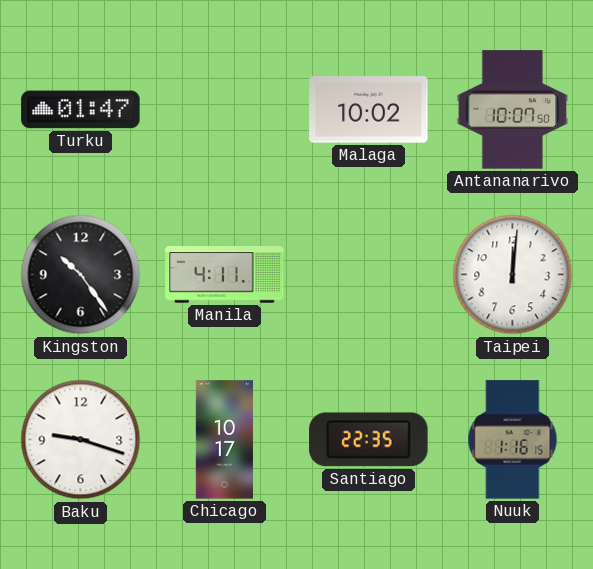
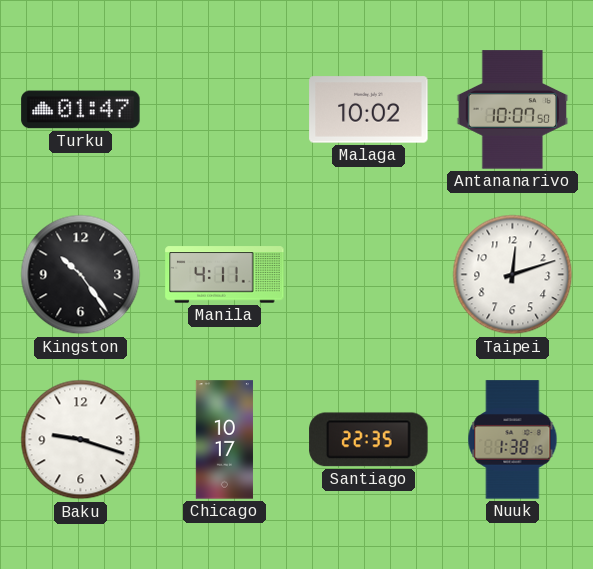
Taipei: 12:01 -> 12:12
Nuuk: 1:16 -> 1:38
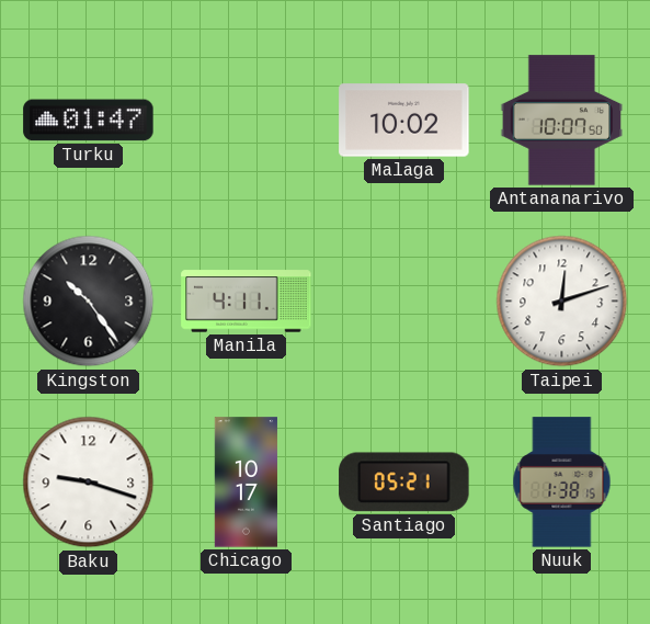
Santiago: 22:35 -> 05:21
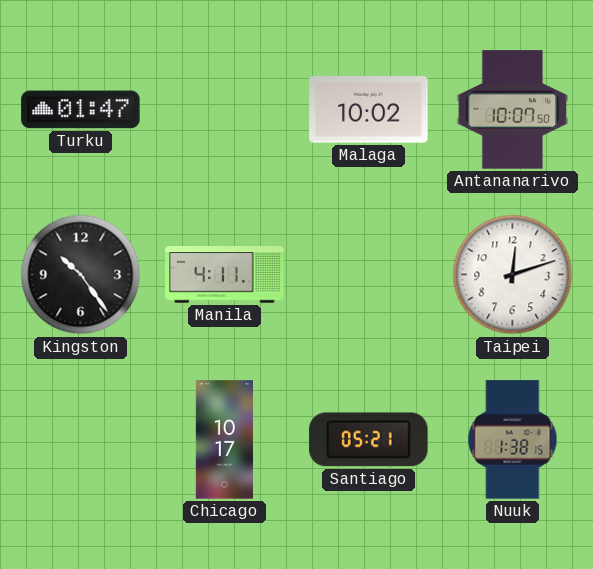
Baku: 9:18 -> none
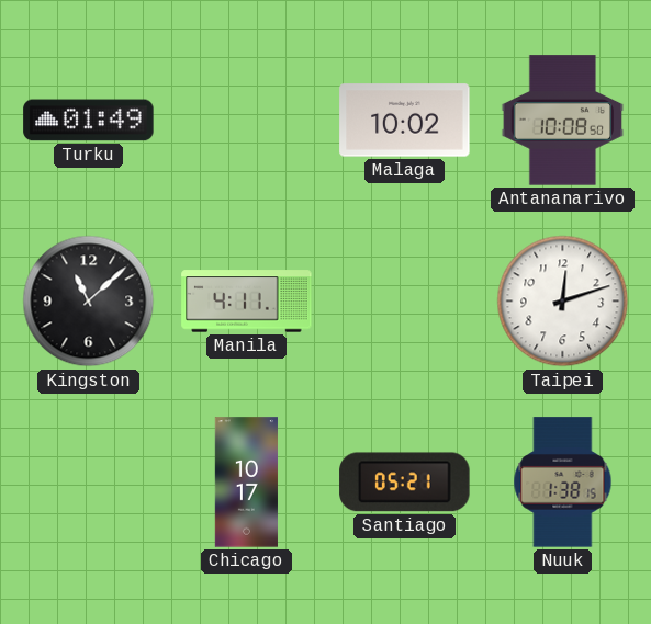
Turku: 01:47 -> 01:49
Antananarivo: 10:07 -> 10:08
Kingston: 10:24 -> 11:08
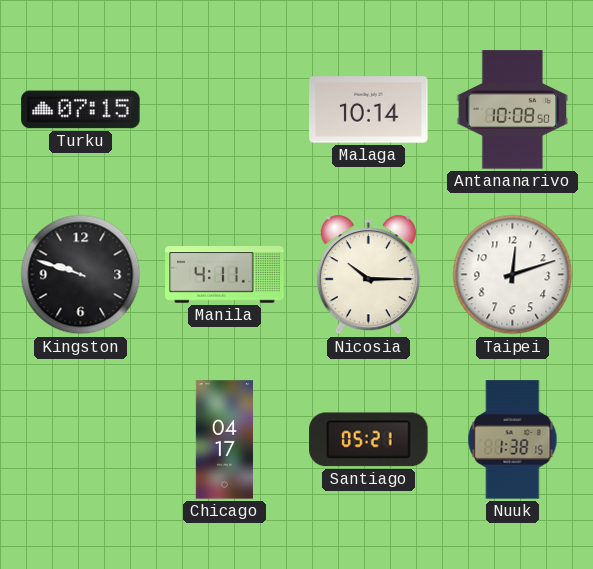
Turku: 01:49 -> 07:15
Malaga: 10:02 -> 10:14
Kingston: 11:08 -> 9:48
Nicosia: none -> 10:15
Chicago: 10:17 -> 04:17
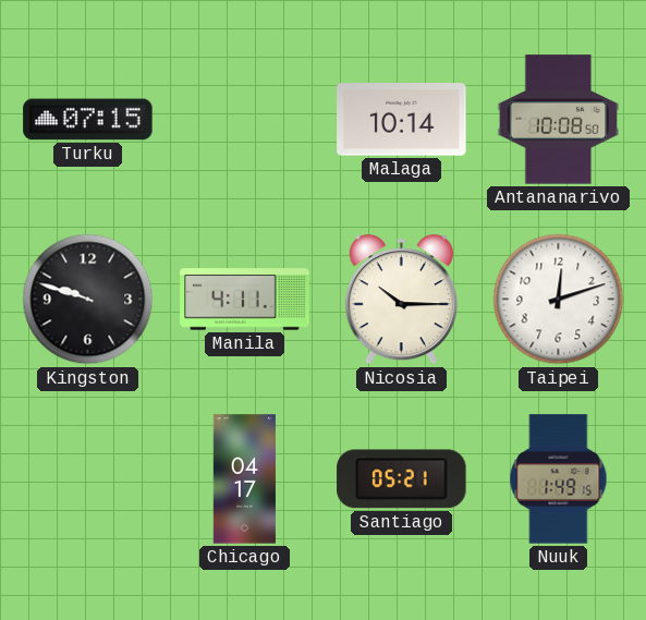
Nuuk: 1:38 -> 1:49
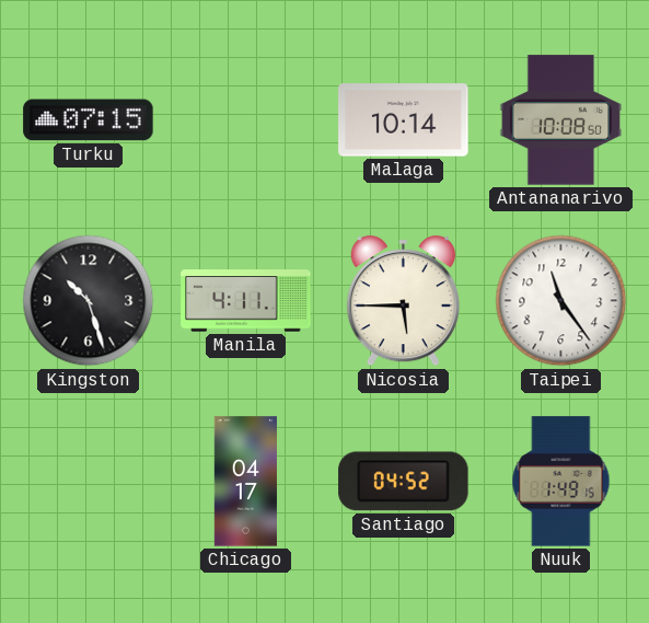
Kingston: 9:48 -> 10:27
Nicosia: 10:15 -> 5:45
Taipei: 12:12 -> 11:24
Santiago: 05:21 -> 04:52
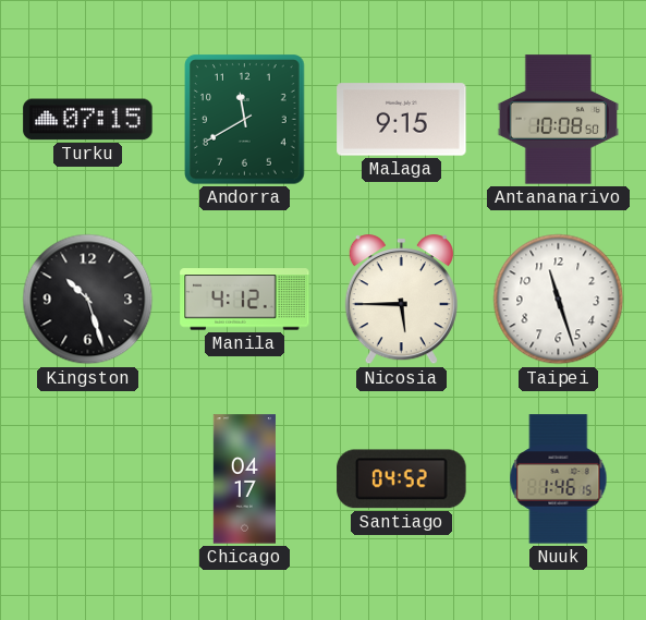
Andorra: none -> 11:40
Malaga: 10:14 -> 9:15
Manila: 4:11 -> 4:12
Taipei: 11:24 -> 11:27
Nuuk: 1:49 -> 1:46
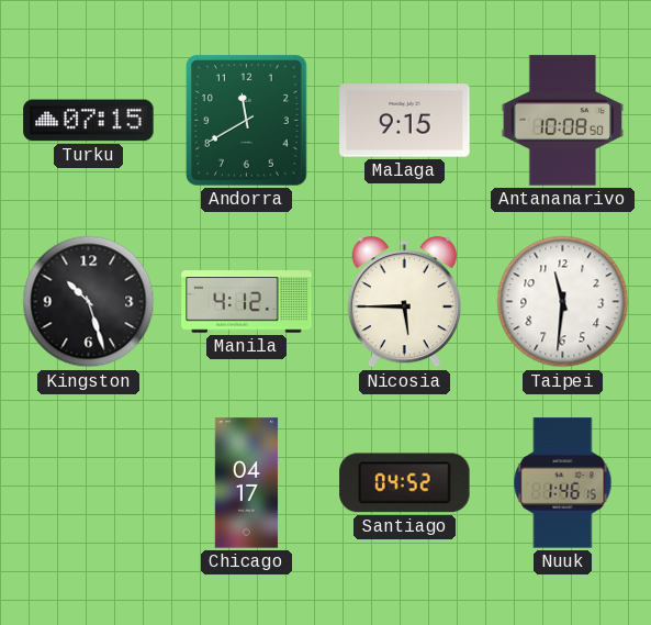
Taipei: 11:27 -> 11:31
